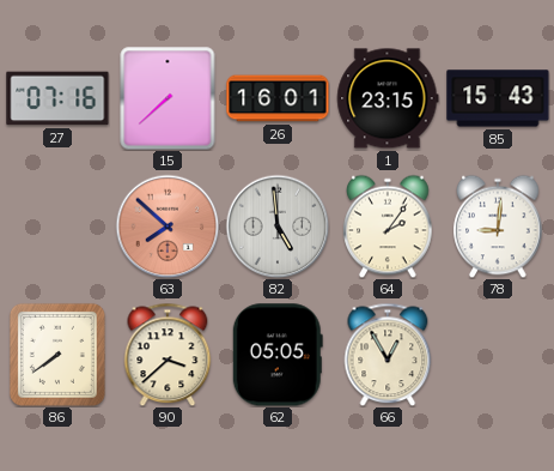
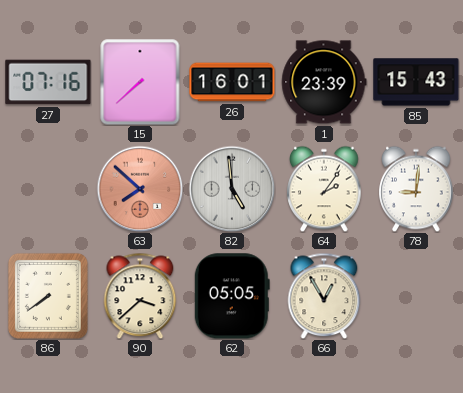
1: 23:15 -> 23:39
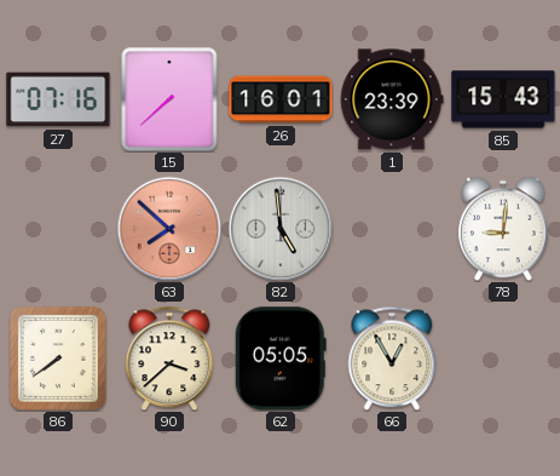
64: 2:06 -> none
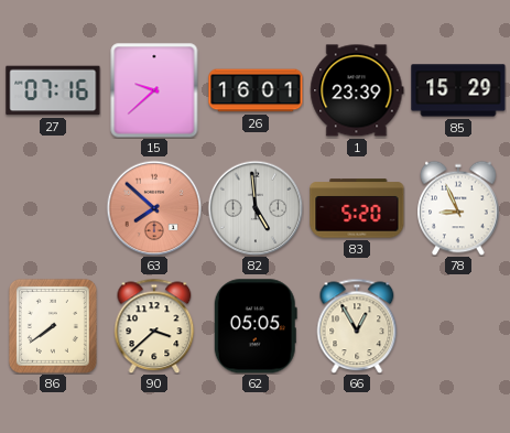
15: 7:38 -> 9:38
85: 15:43 -> 15:29
83: none -> 5:20
78: 9:01 -> 8:56
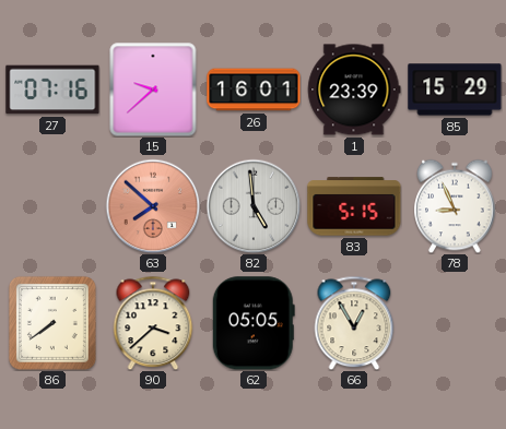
83: 5:20 -> 5:15
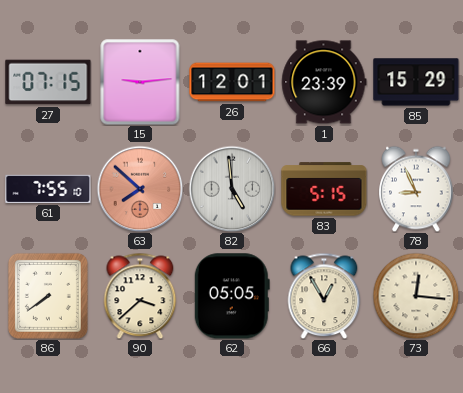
27: 07:16 -> 07:15
15: 9:38 -> 9:14
26: 16:01 -> 12:01
61: none -> 7:55
73: none -> 12:16
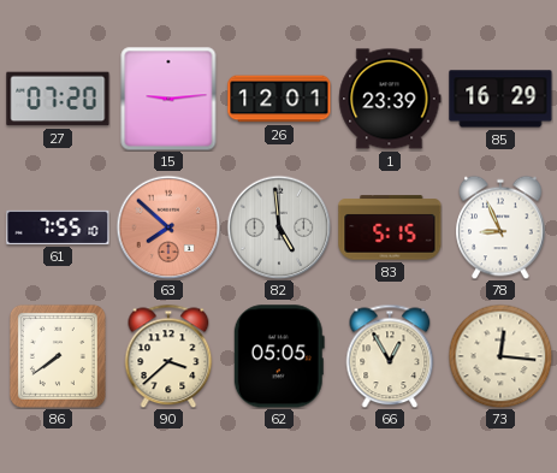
27: 07:15 -> 07:20
85: 15:29 -> 16:29
